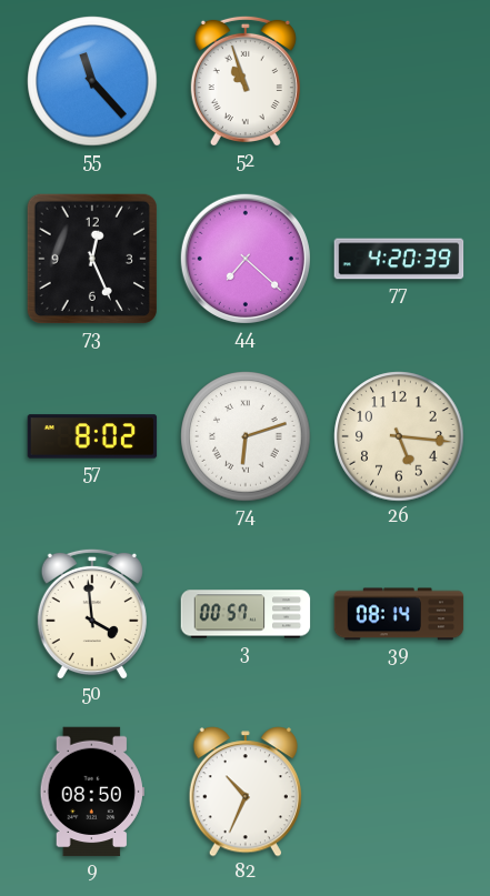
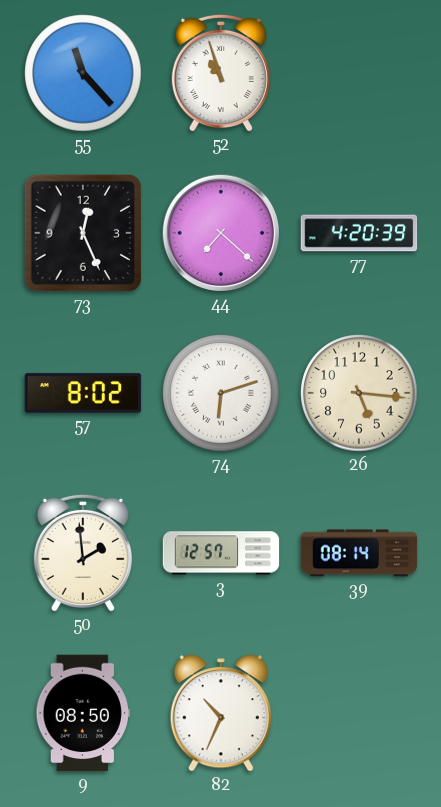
50: 3:59 -> 1:59
3: 00:57 -> 12:57
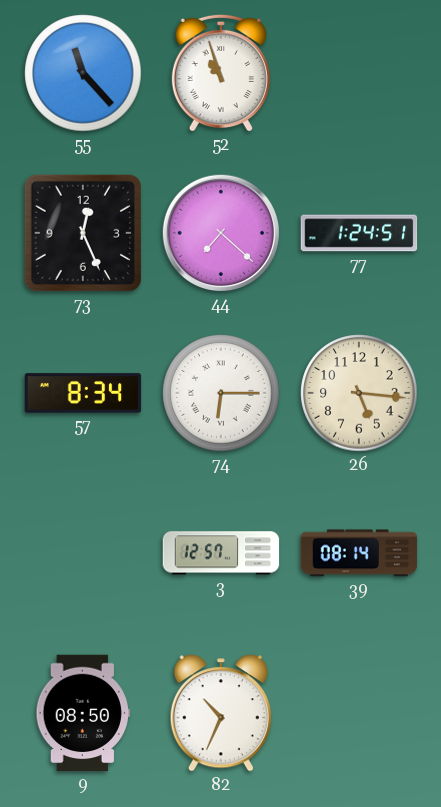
77: 4:20 -> 1:24
57: 8:02 -> 8:34
74: 6:12 -> 6:15
50: 1:59 -> none
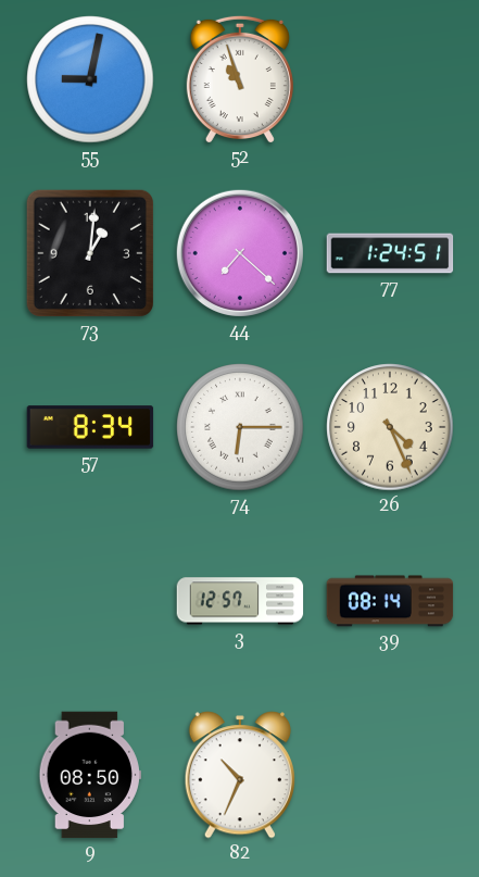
55: 11:23 -> 9:02
73: 12:26 -> 1:01
26: 5:16 -> 4:26
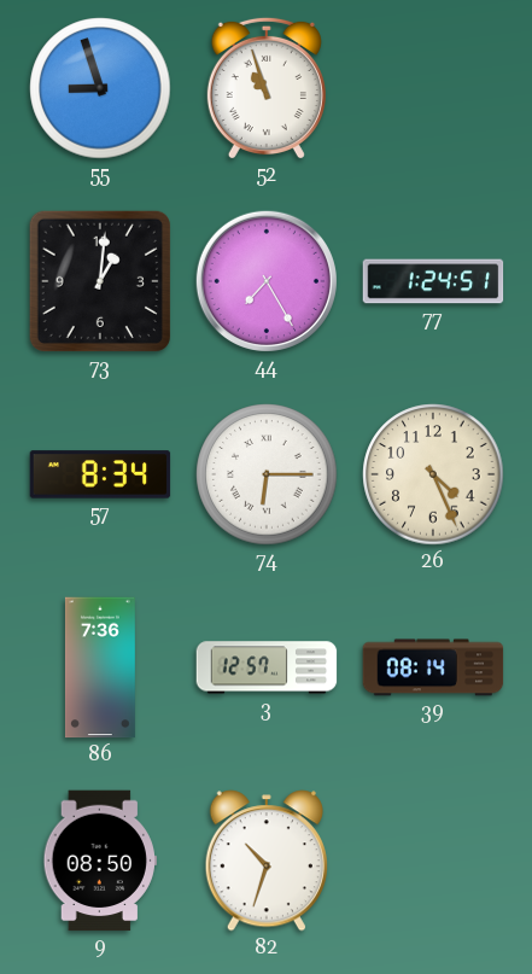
55: 9:02 -> 8:57
44: 7:22 -> 7:25
86: none -> 7:36
82: 10:34 -> 10:33
